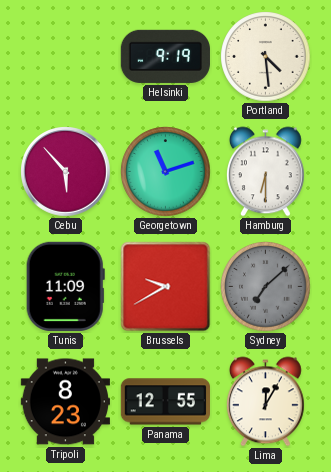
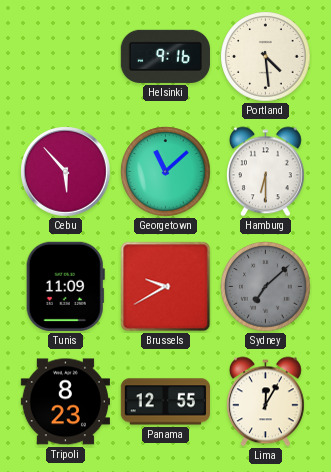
Helsinki: 9:19 -> 9:16
Georgetown: 11:12 -> 11:08
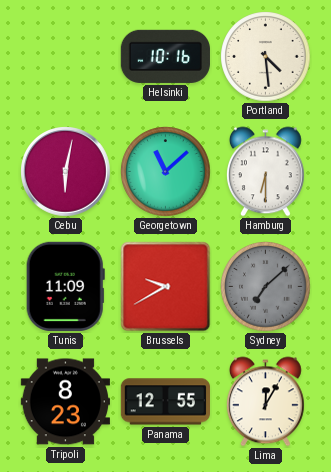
Helsinki: 9:16 -> 10:16
Cebu: 5:53 -> 6:02
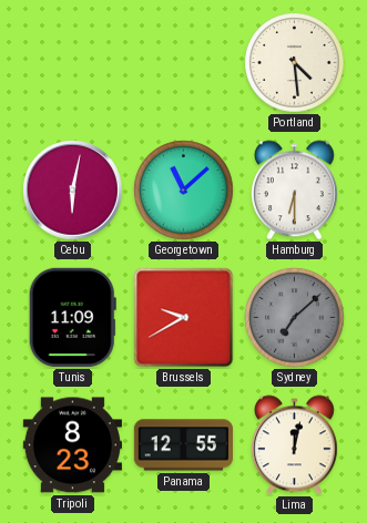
Helsinki: 10:16 -> none
Lima: 12:05 -> 12:02
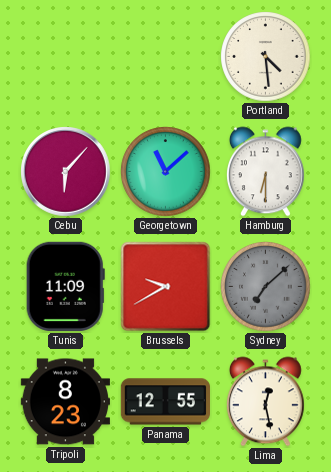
Cebu: 6:02 -> 6:07
Lima: 12:02 -> 12:28
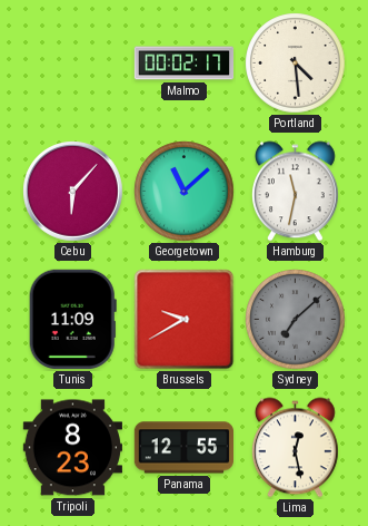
Malmo: none -> 00:02
Hamburg: 6:30 -> 11:32
